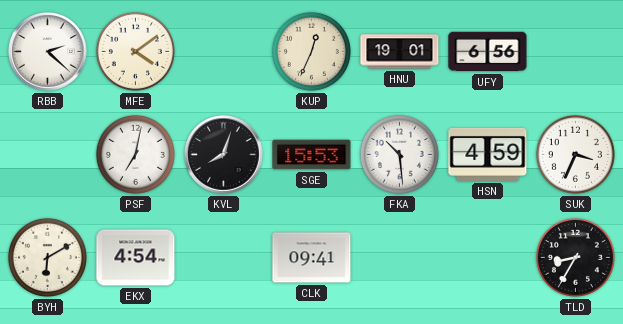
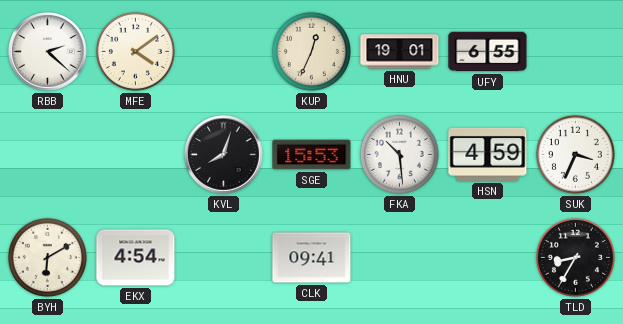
UFY: 6:56 -> 6:55
PSF: 7:02 -> none
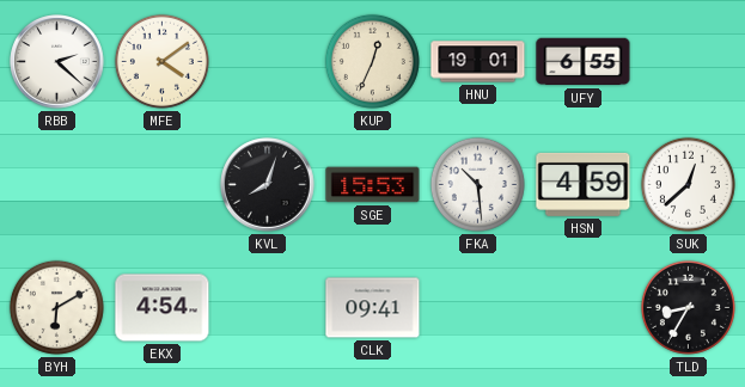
SUK: 3:34 -> 12:38
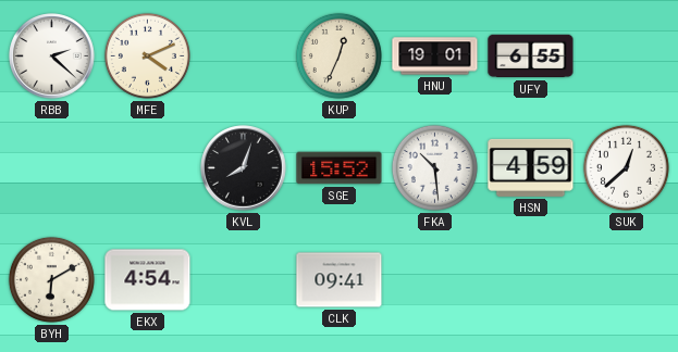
MFE: 4:09 -> 4:11
SGE: 15:53 -> 15:52
TLD: 8:35 -> none
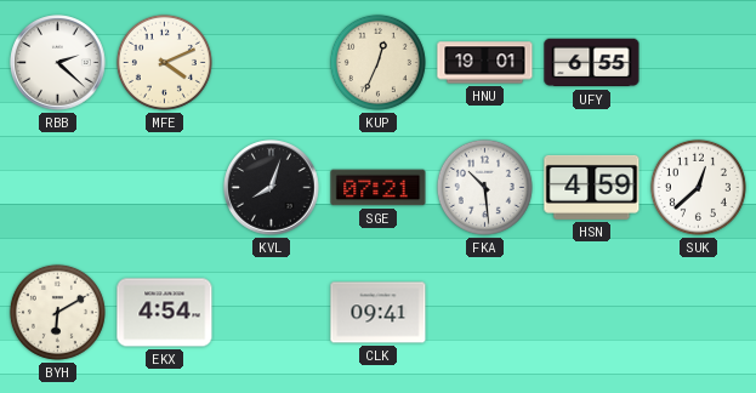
SGE: 15:52 -> 07:21
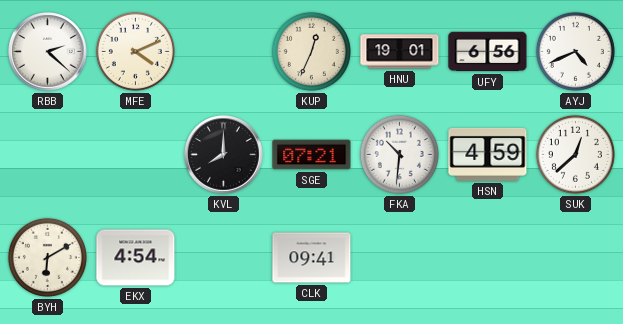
UFY: 6:55 -> 6:56
AYJ: none -> 4:41
KVL: 8:03 -> 8:00
FKA: 10:29 -> 10:31
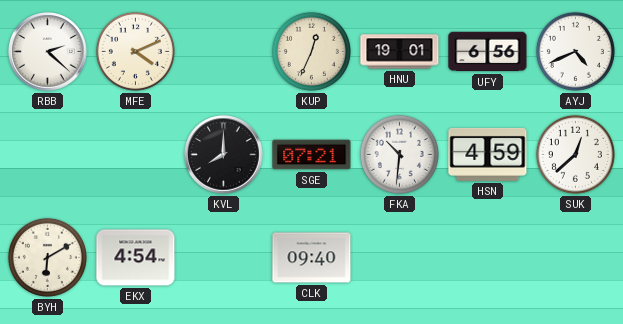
CLK: 09:41 -> 09:40
